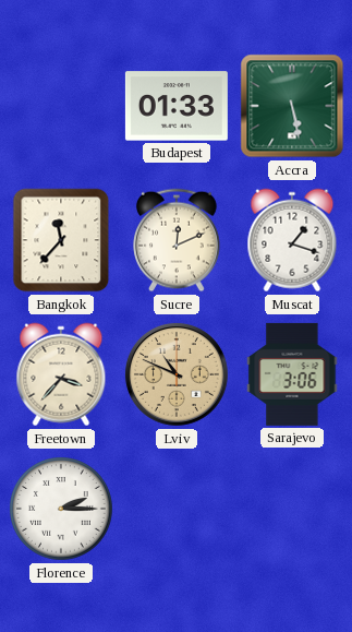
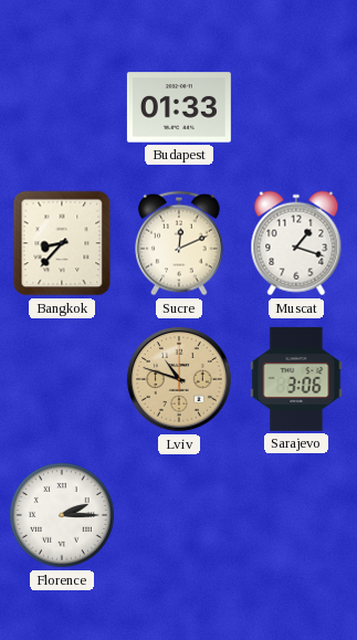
Accra: 5:28 -> none
Bangkok: 11:37 -> 8:37
Freetown: 3:37 -> none
Lviv: 10:49 -> 10:48
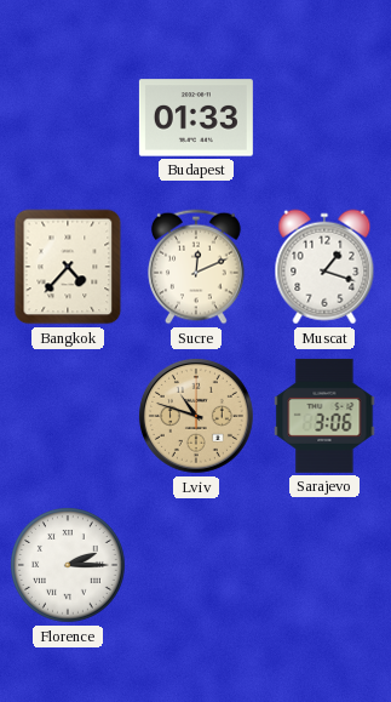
Bangkok: 8:37 -> 4:37
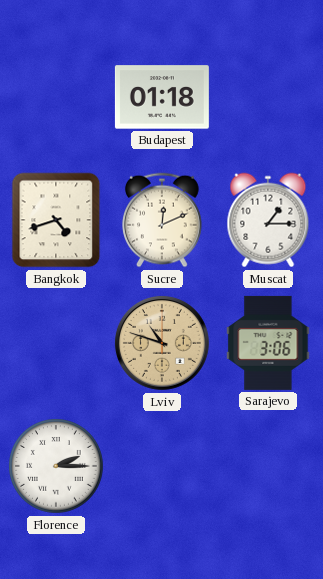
Budapest: 01:33 -> 01:18
Bangkok: 4:37 -> 4:42
Muscat: 1:18 -> 1:15
